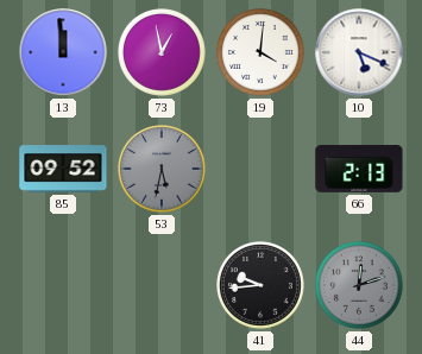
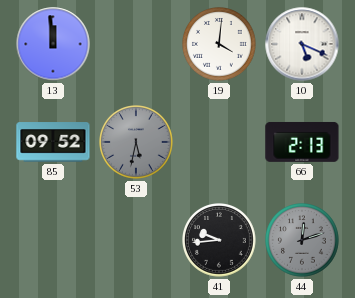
73: 12:58 -> none
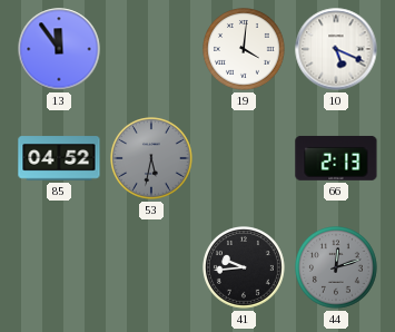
13: 11:59 -> 11:54
85: 09:52 -> 04:52
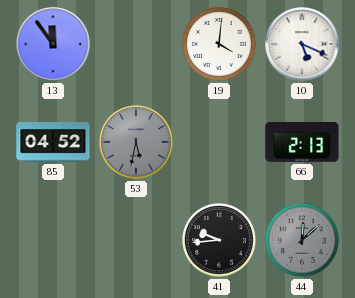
44: 12:12 -> 12:08
